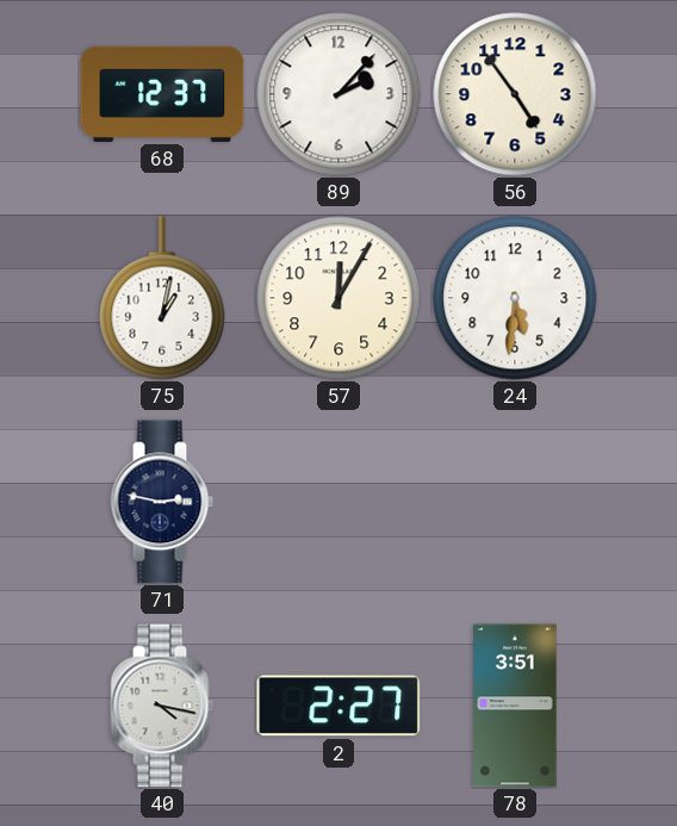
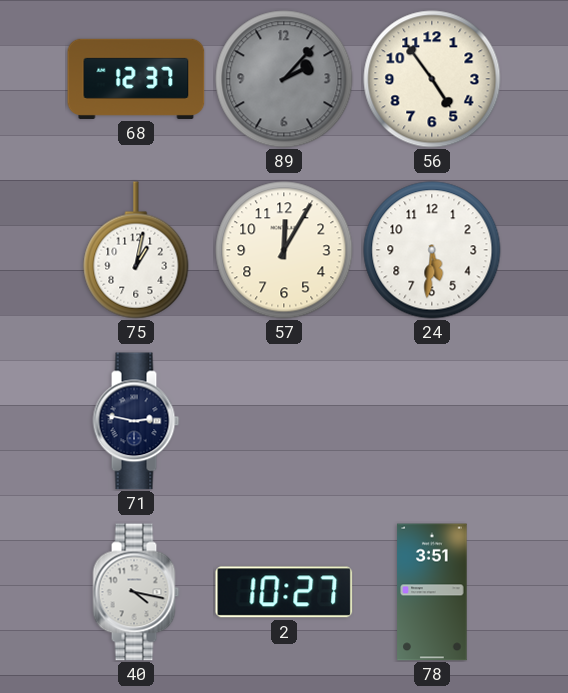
89 dial: white -> grey
2: 2:27 -> 10:27
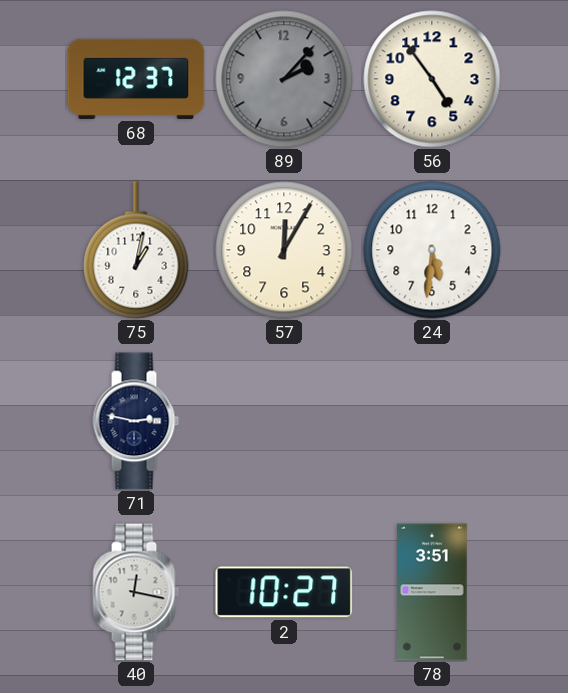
40: 4:17 -> 12:17
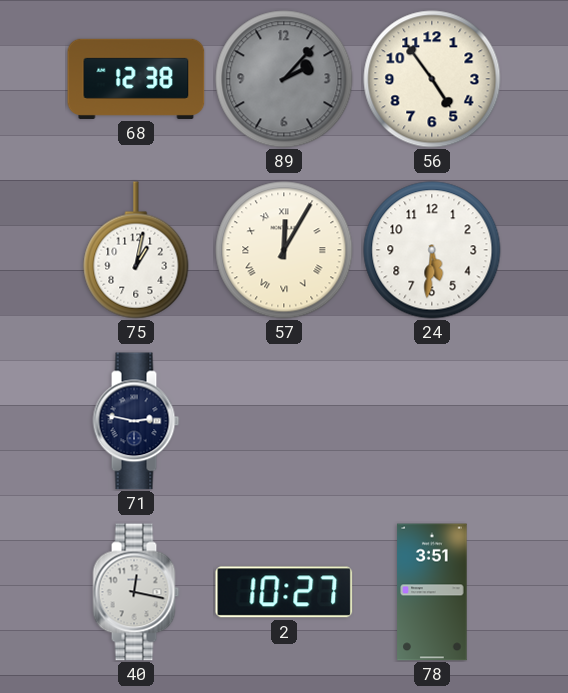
68: 12:37 -> 12:38
57 numerals: Arabic -> Roman
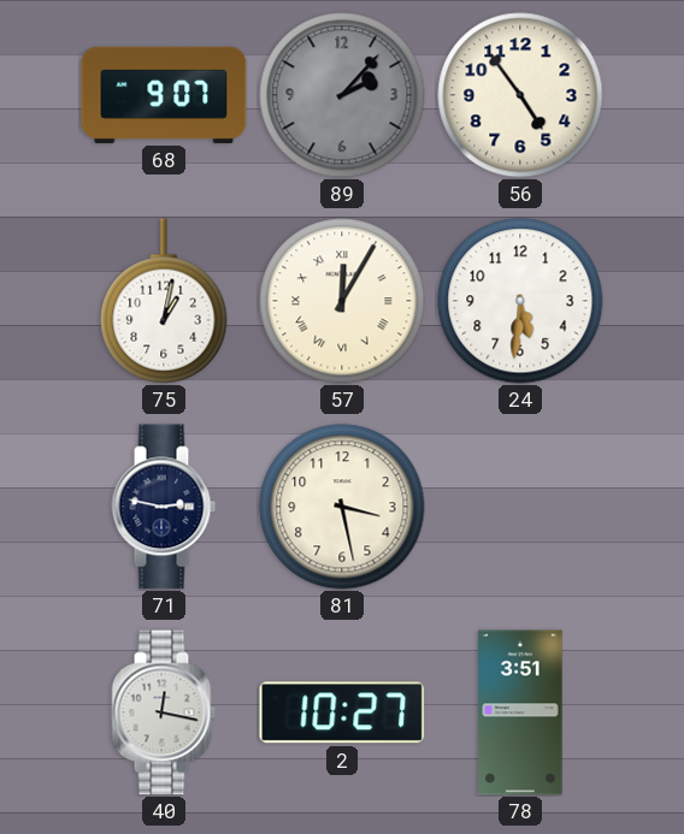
68: 12:38 -> 9:07
81: none -> 3:28
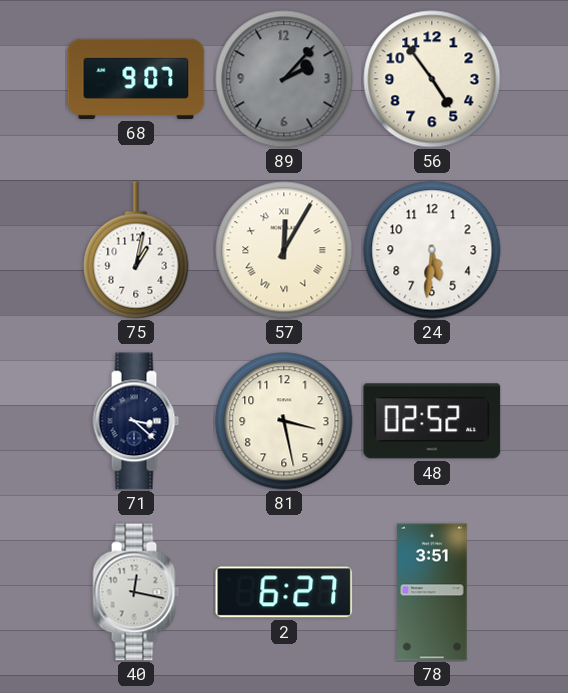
71: 2:47 -> 3:22
48: none -> 02:52
2: 10:27 -> 6:27
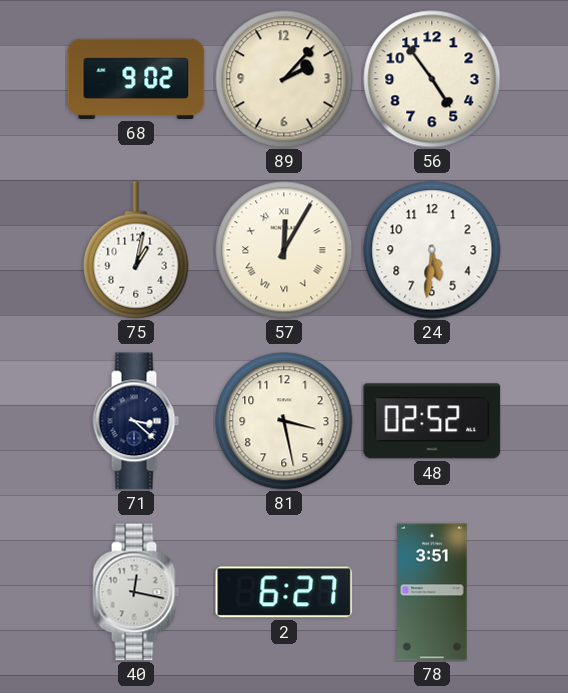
68: 9:07 -> 9:02
89 dial: grey -> cream
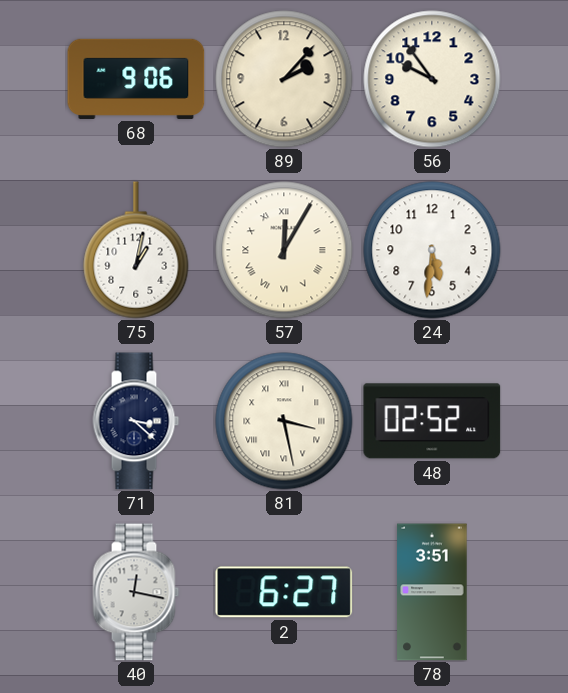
68: 9:02 -> 9:06
56: 4:54 -> 9:54
81 numerals: Arabic -> Roman
